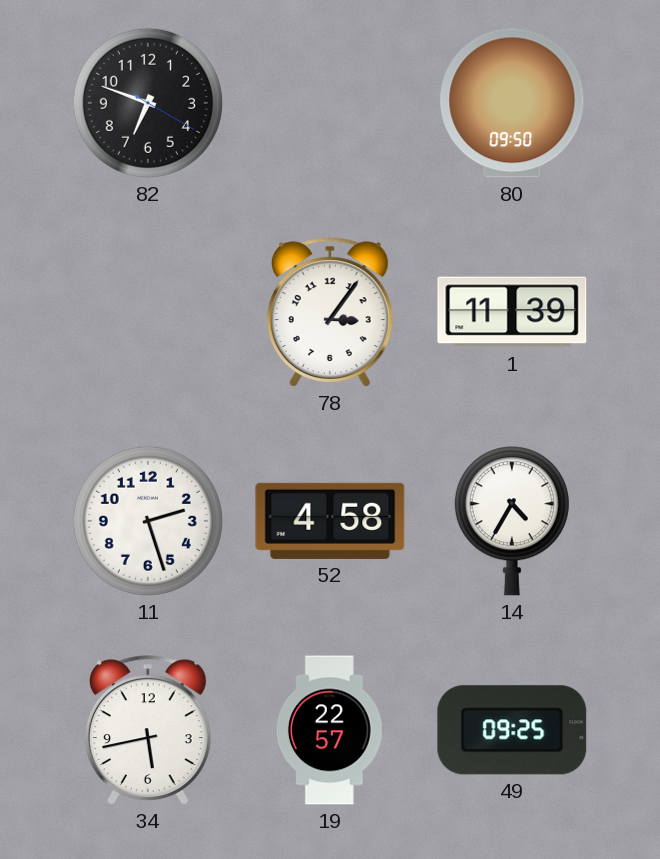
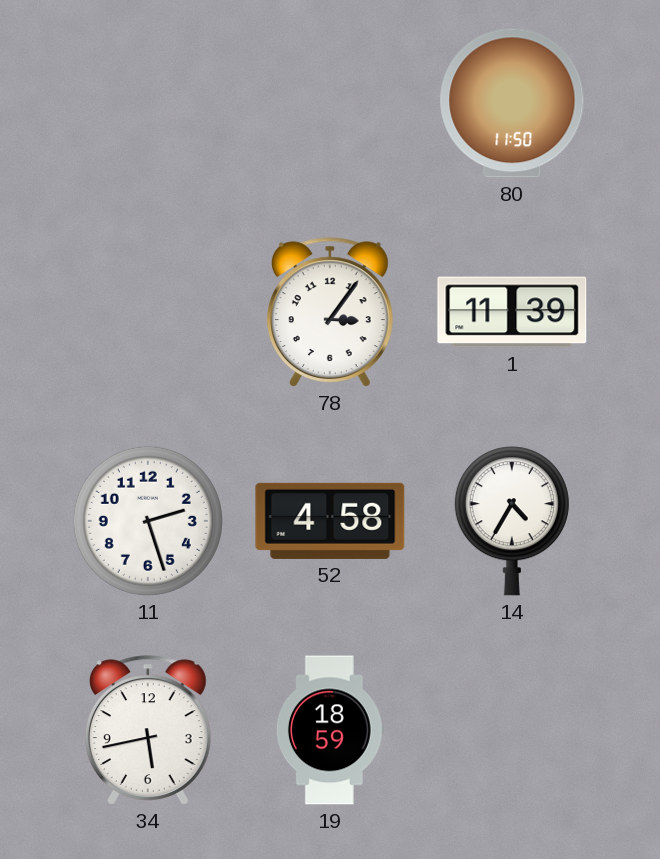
82: 6:48 -> none
80: 09:50 -> 11:50
19: 22:57 -> 18:59
49: 09:25 -> none
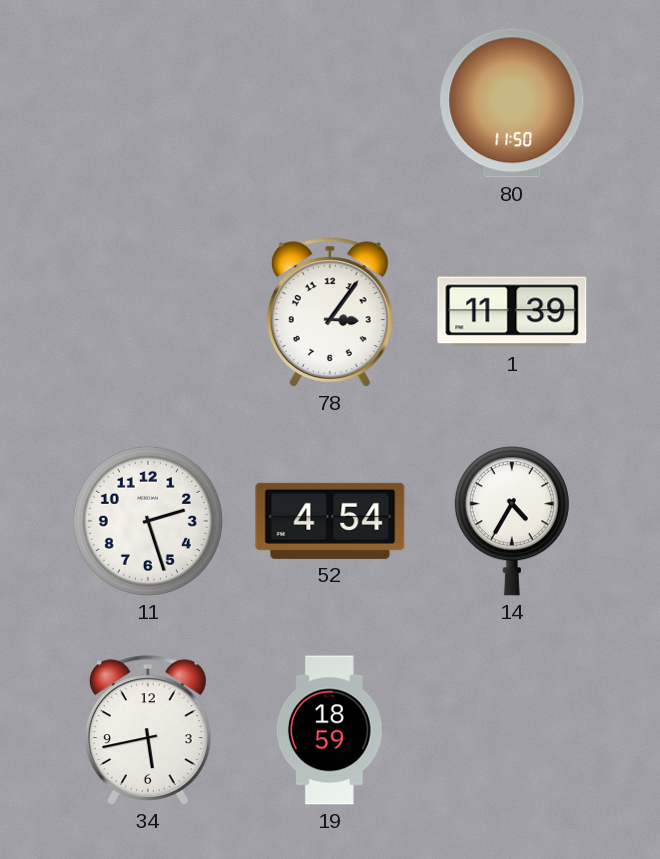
52: 4:58 -> 4:54
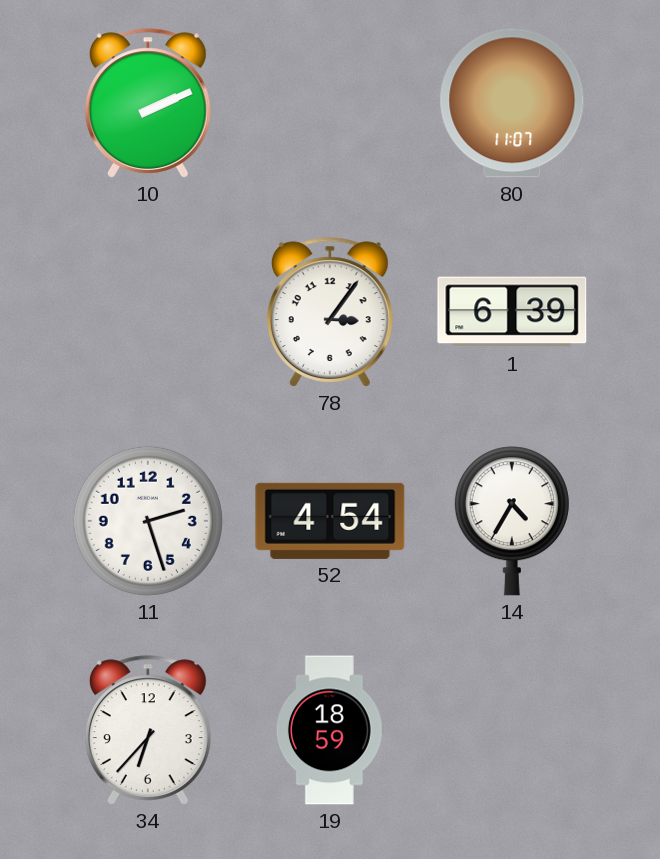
10: none -> 2:11
80: 11:50 -> 11:07
1: 11:39 -> 6:39
34: 5:43 -> 6:37
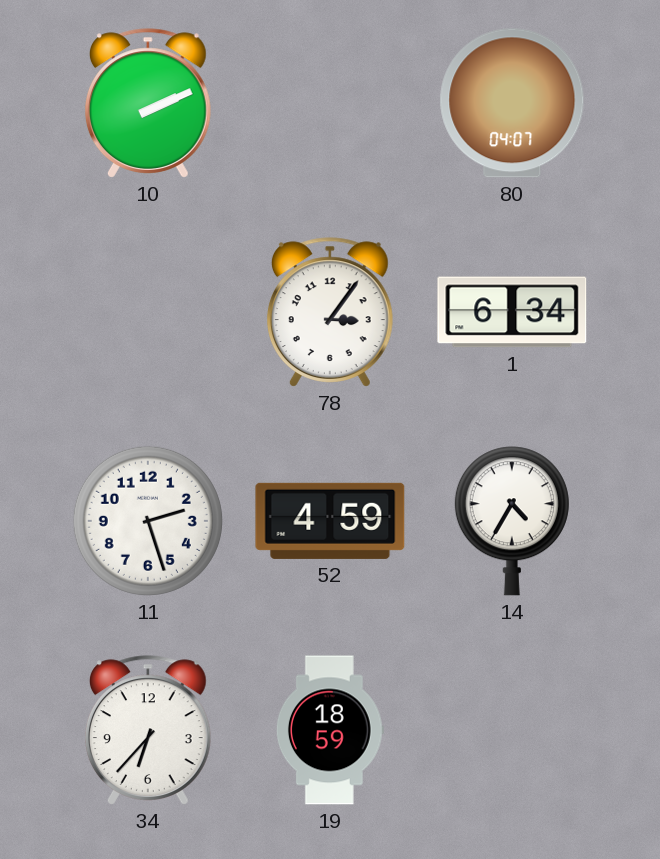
80: 11:07 -> 04:07
1: 6:39 -> 6:34
52: 4:54 -> 4:59
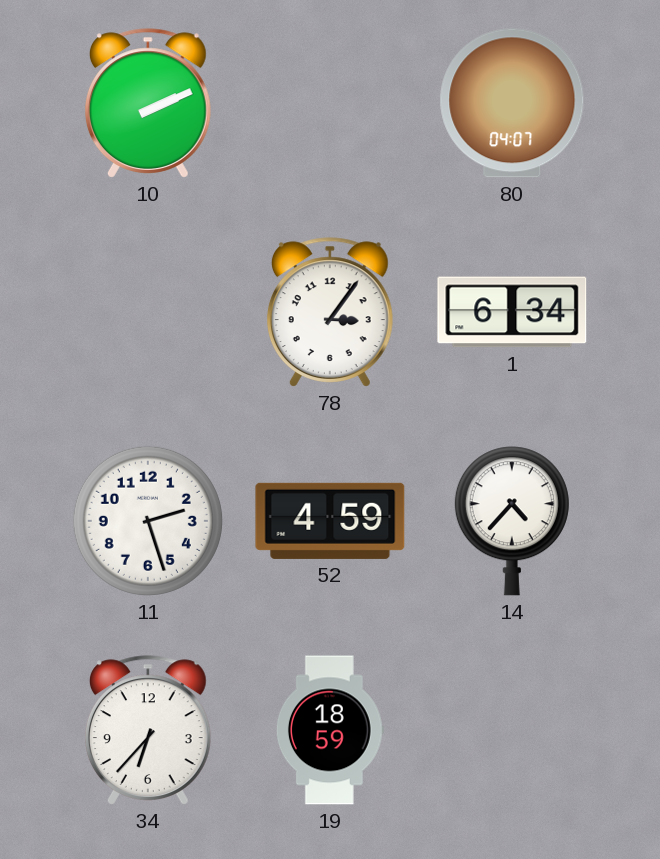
14: 4:35 -> 4:37
